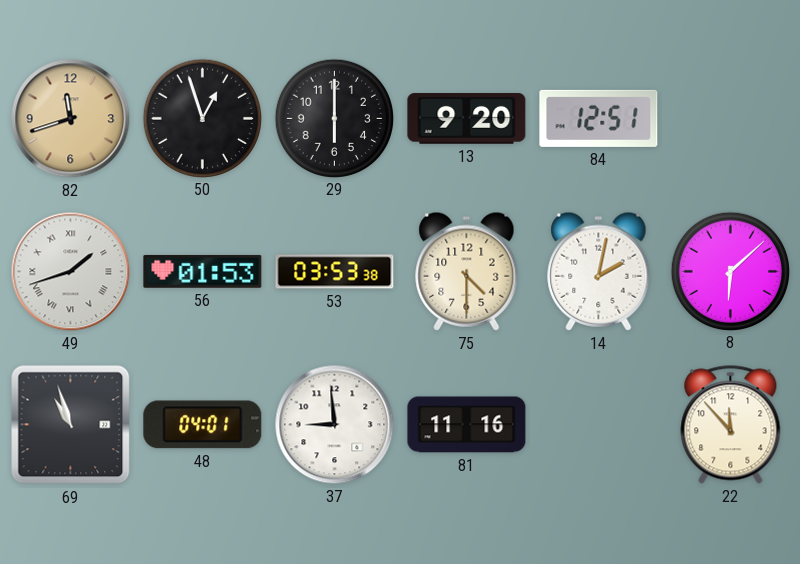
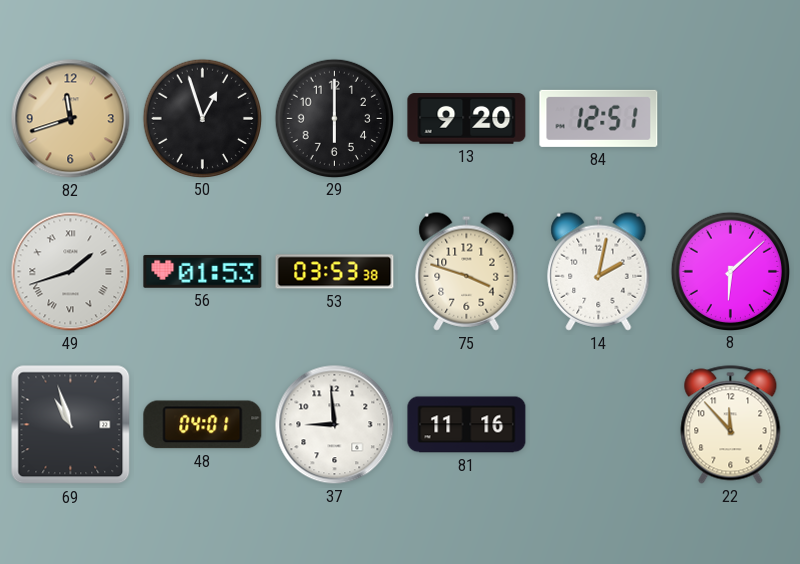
75: 4:30 -> 3:48
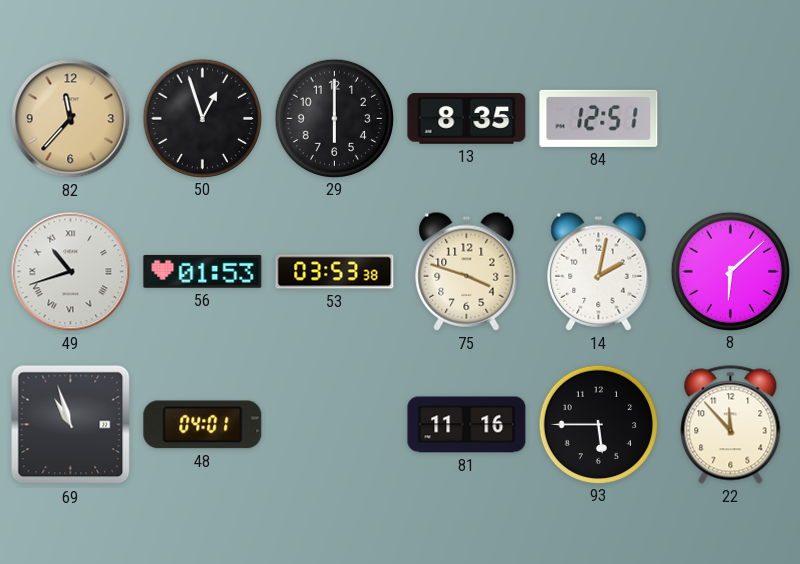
82: 11:42 -> 11:37
13: 9:20 -> 8:35
49: 1:42 -> 10:42
37: 8:59 -> none
93: none -> 5:45
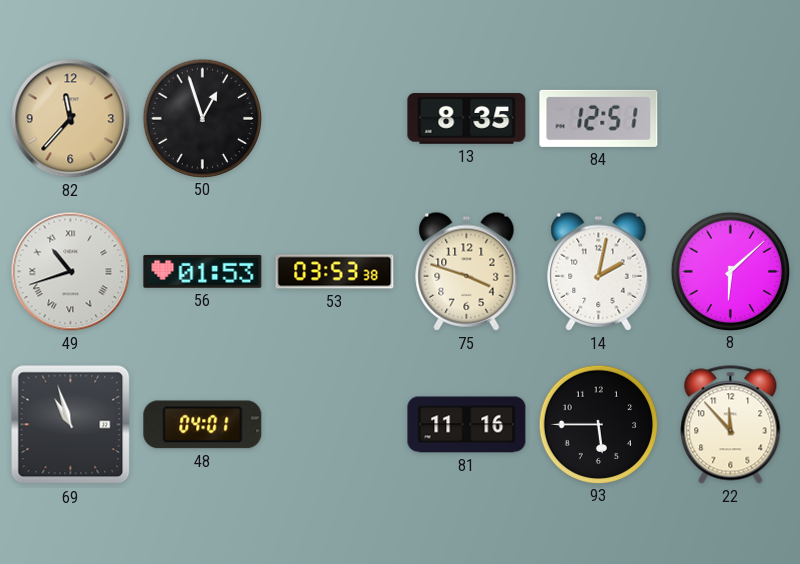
29: 6:00 -> none
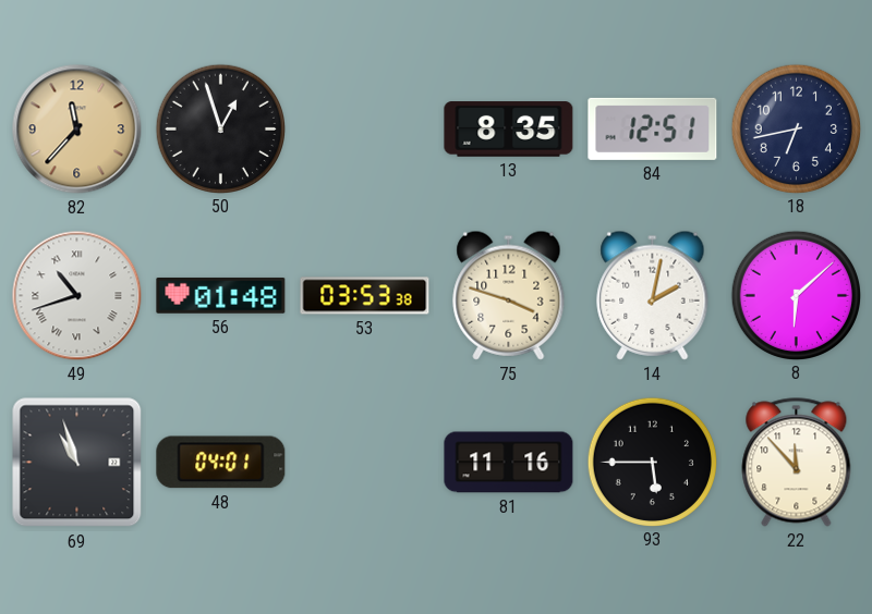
18: none -> 6:43
56: 01:53 -> 01:48
